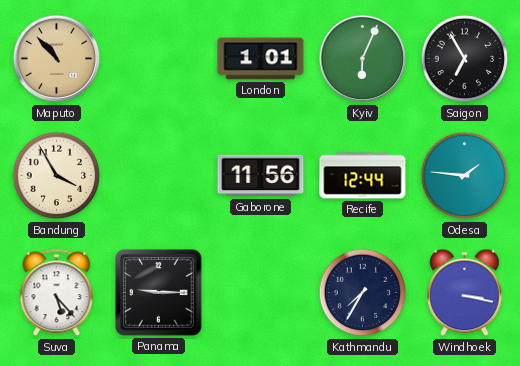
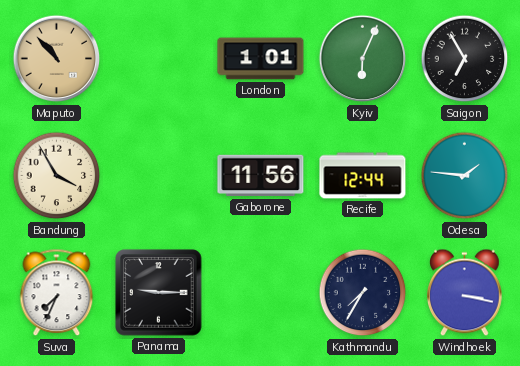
Suva: 5:23 -> 7:34
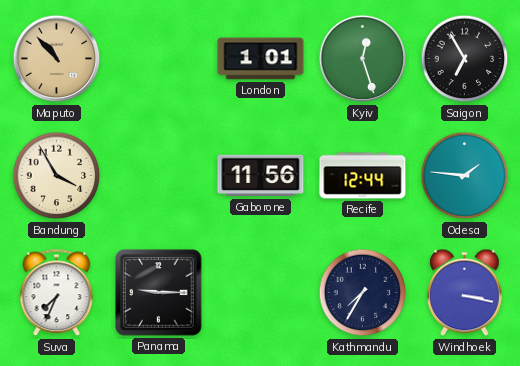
Kyiv: 6:04 -> 12:27
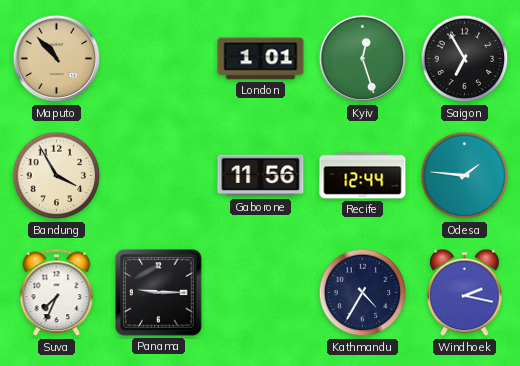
Kathmandu: 7:35 -> 4:35
Windhoek: 3:17 -> 2:17
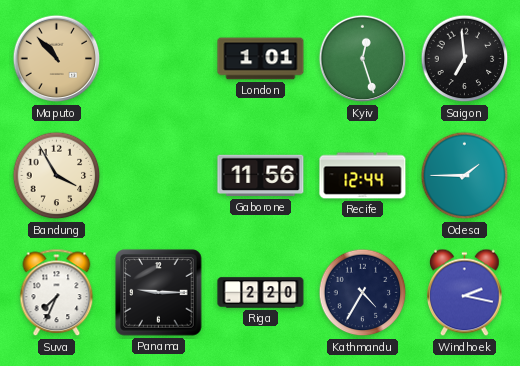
Saigon: 6:55 -> 6:59
Odesa: 1:46 -> 1:45
Riga: none -> 2:20
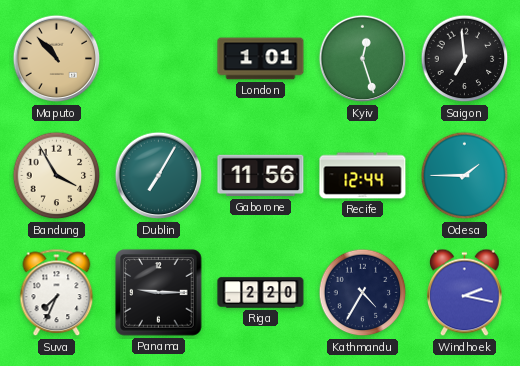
Dublin: none -> 7:05
